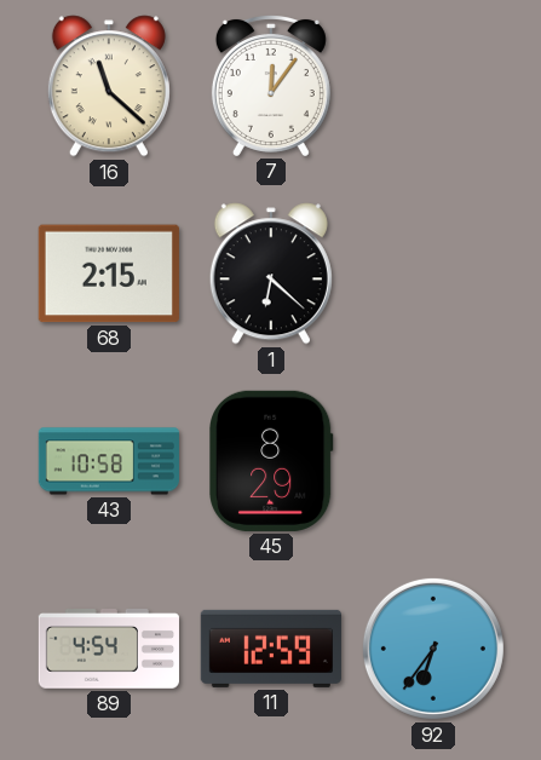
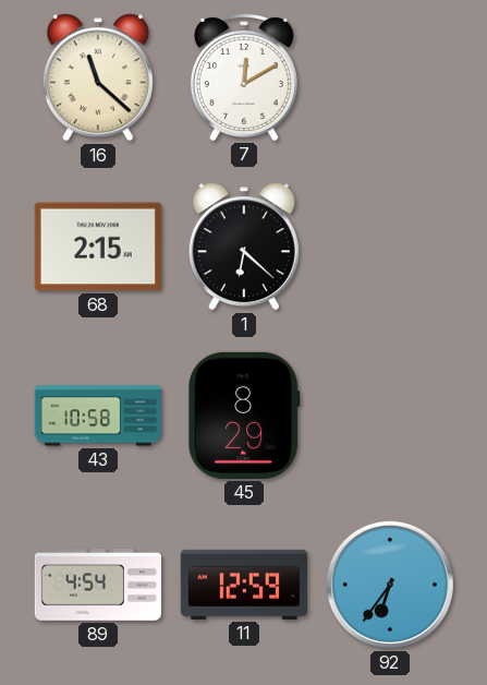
7: 12:06 -> 12:10
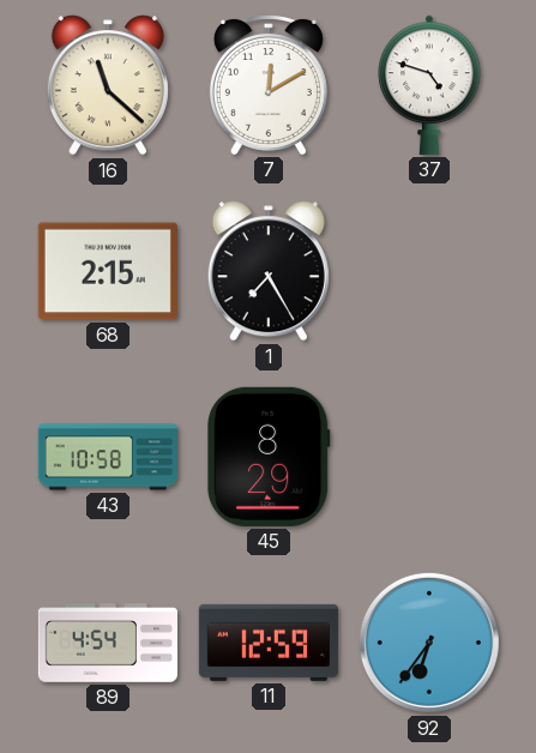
37: none -> 4:48
1: 6:22 -> 7:25
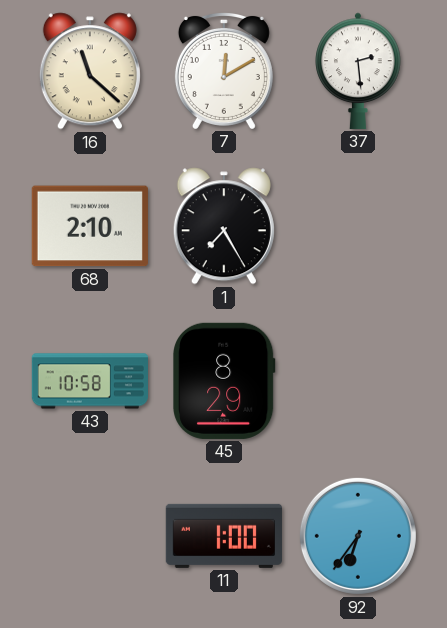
37: 4:48 -> 2:29
68: 2:15 -> 2:10
89: 4:54 -> none
11: 12:59 -> 1:00
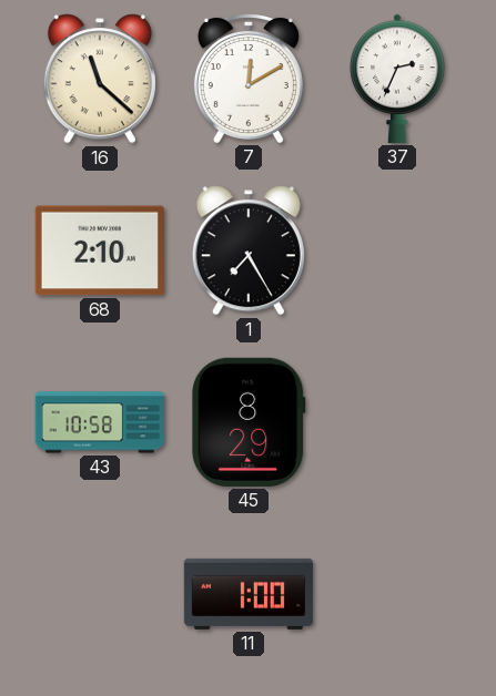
37: 2:29 -> 2:34
92: 6:36 -> none
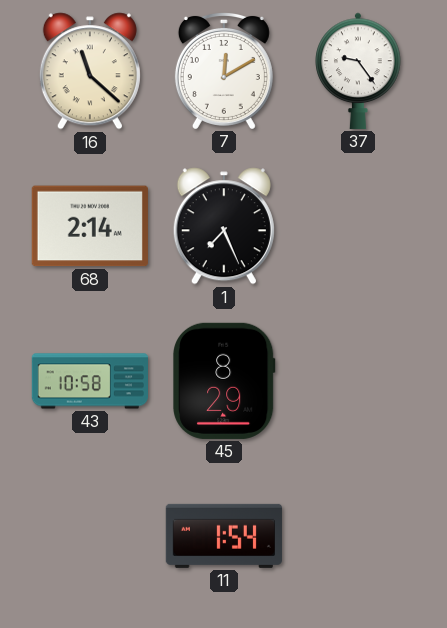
37: 2:34 -> 9:24
68: 2:10 -> 2:14
1: 7:25 -> 7:26
11: 1:00 -> 1:54
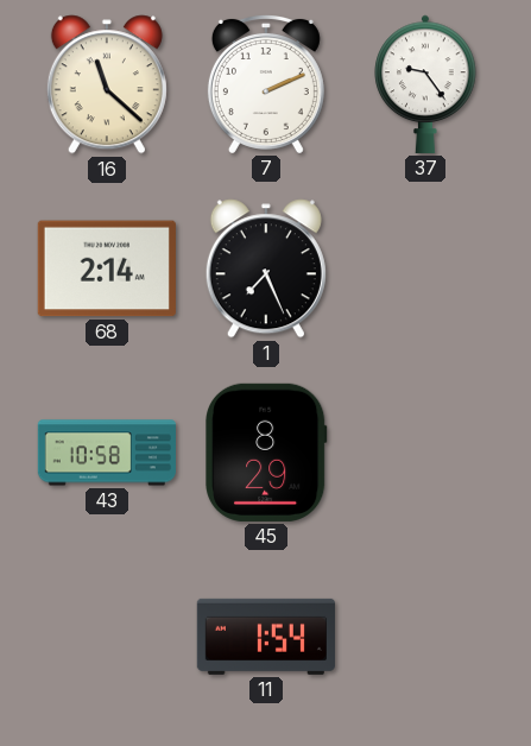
7: 12:10 -> 2:11
